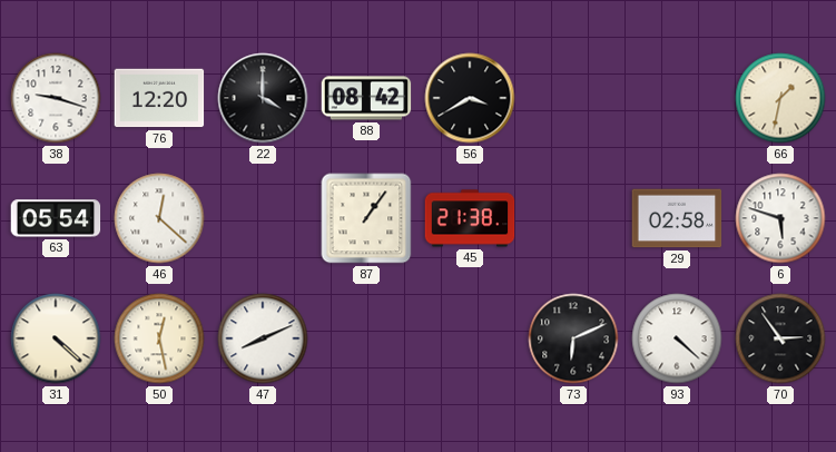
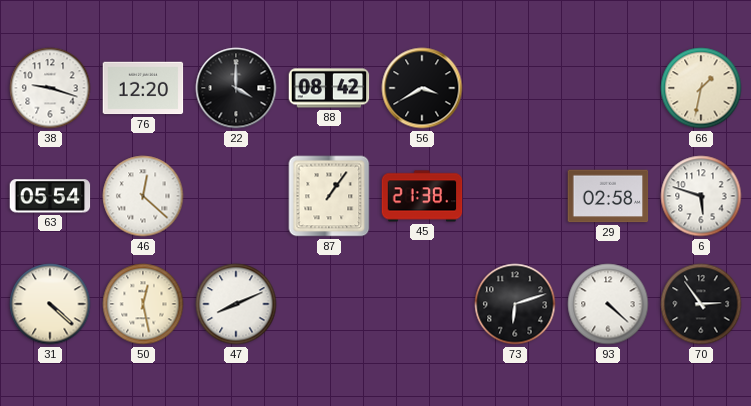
73: 6:11 -> 6:12
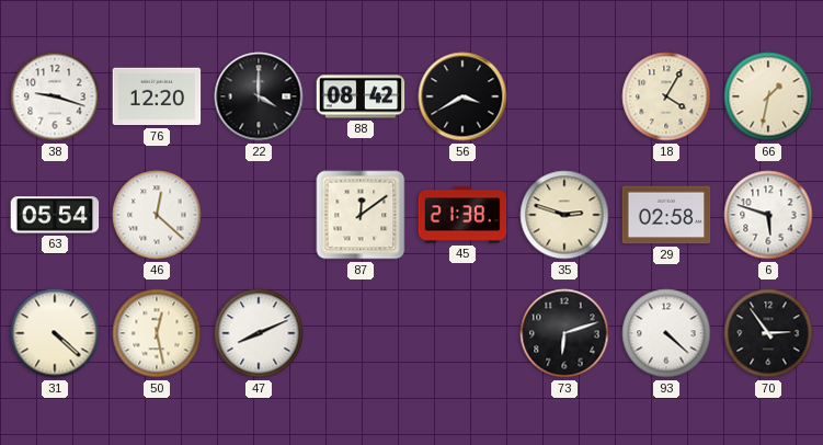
18: none -> 4:05
87: 1:06 -> 12:09
35: none -> 2:48
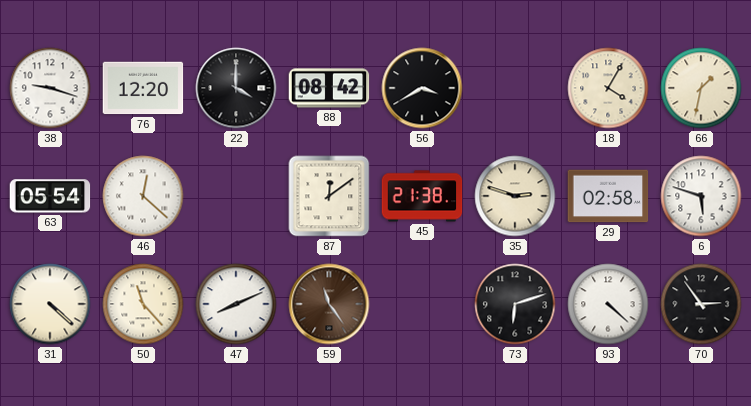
50: 12:28 -> 11:23
59: none -> 11:24
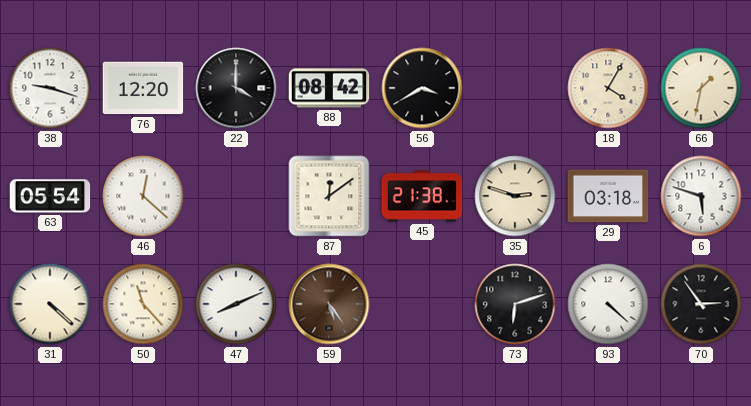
29: 02:58 -> 03:18
59: 11:24 -> 5:24
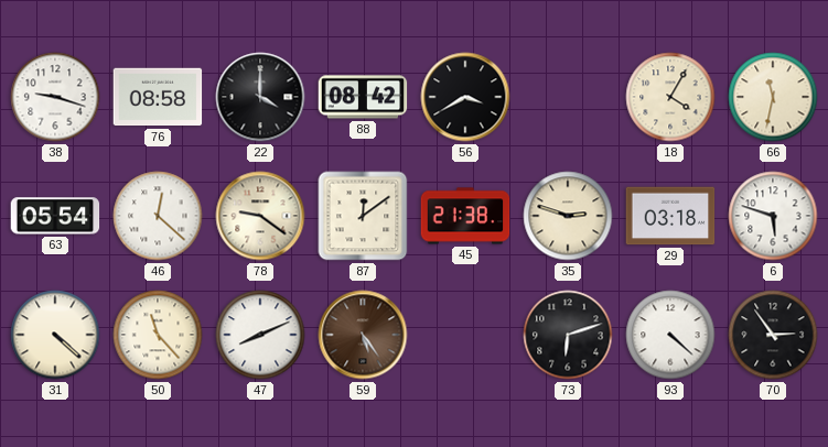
76: 12:20 -> 08:58
66: 1:32 -> 11:32
78: none -> 9:21
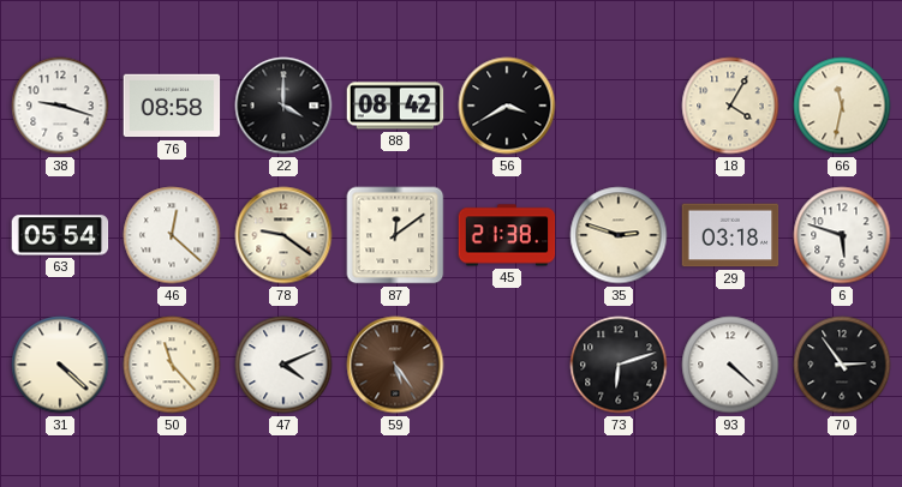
47: 8:11 -> 4:11
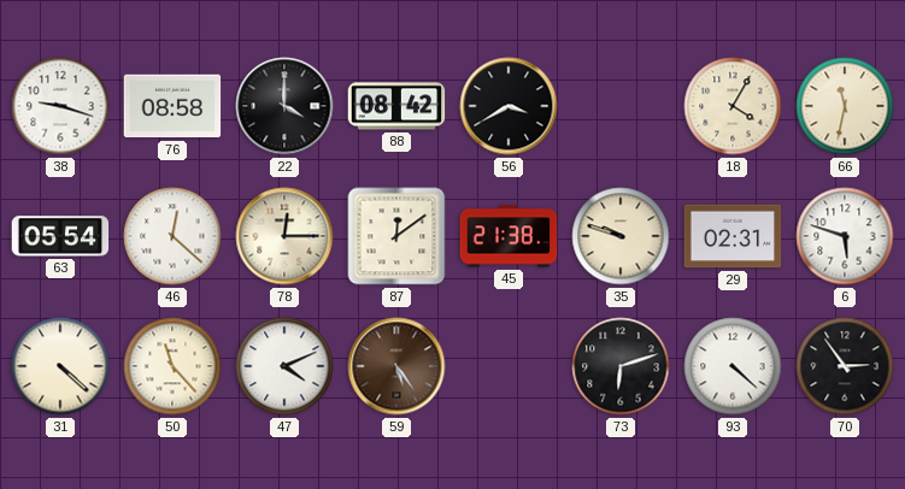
78: 9:21 -> 12:15
35: 2:48 -> 9:48
29: 03:18 -> 02:31
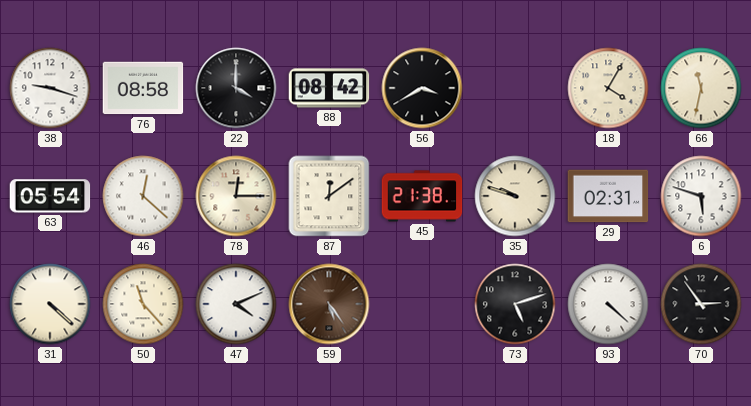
73: 6:12 -> 5:12
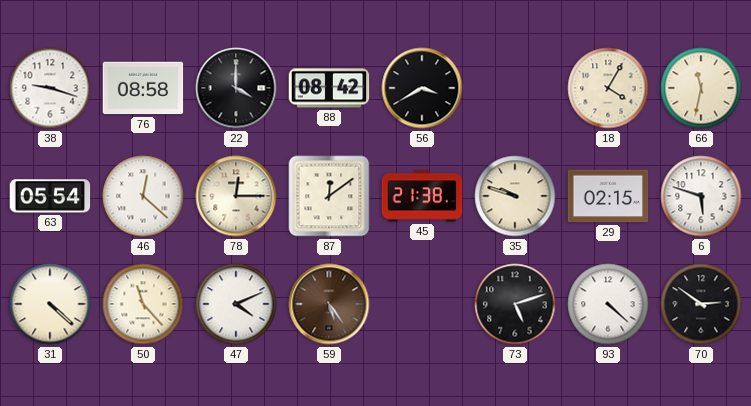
29: 02:31 -> 02:15
70: 2:54 -> 2:51
